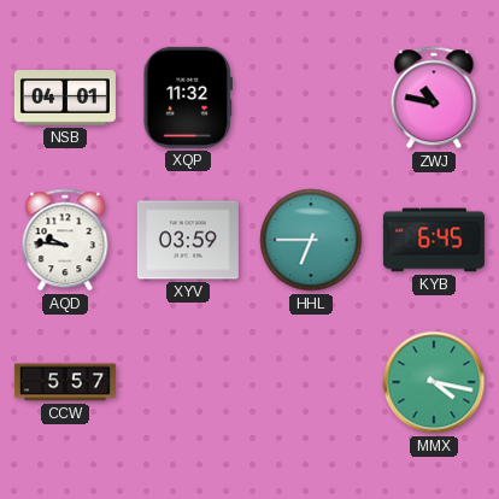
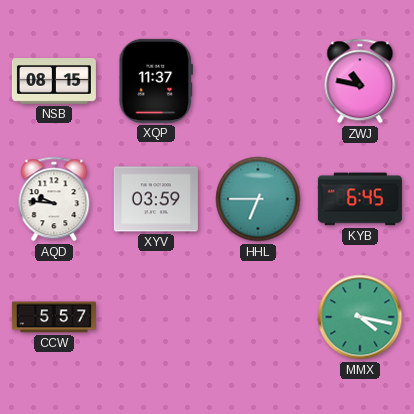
NSB: 04:01 -> 08:15
XQP: 11:32 -> 11:37
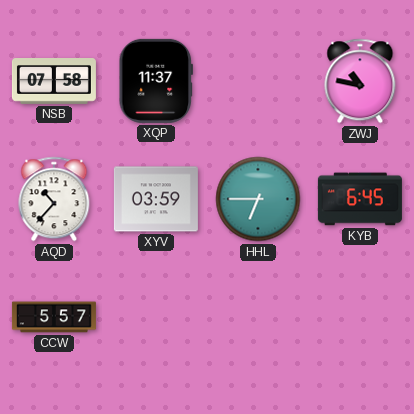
NSB: 08:15 -> 07:58
AQD: 9:46 -> 10:37
MMX: 4:17 -> none
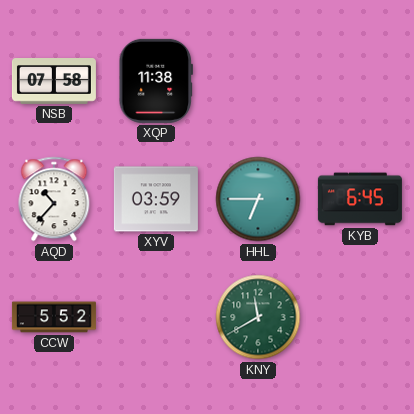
XQP: 11:37 -> 11:38
ZWJ: 10:47 -> none
CCW: 5:57 -> 5:52
KNY: none -> 11:40
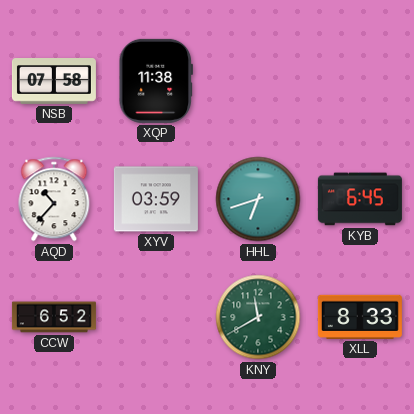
HHL: 6:45 -> 6:42
CCW: 5:52 -> 6:52
XLL: none -> 8:33
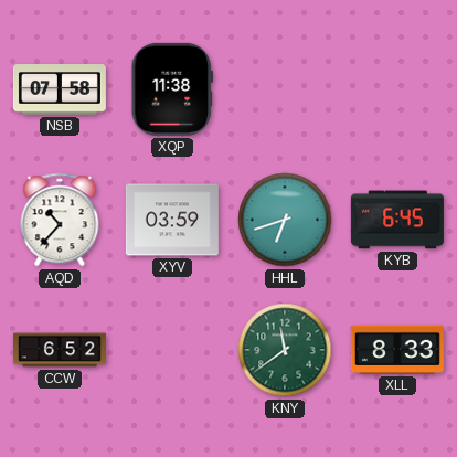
KNY: 11:40 -> 11:39
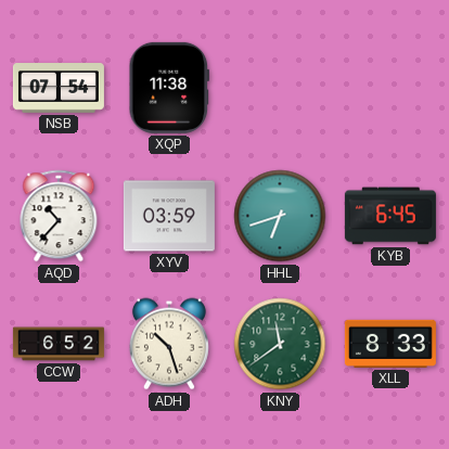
NSB: 07:58 -> 07:54
ADH: none -> 10:27
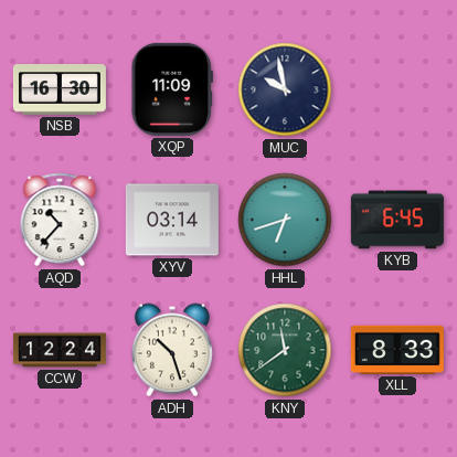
NSB: 07:54 -> 16:30
XQP: 11:38 -> 11:09
MUC: none -> 9:58
XYV: 03:59 -> 03:14
CCW: 6:52 -> 12:24
